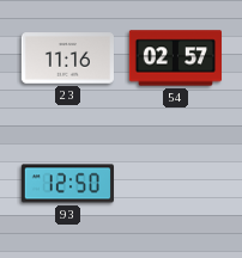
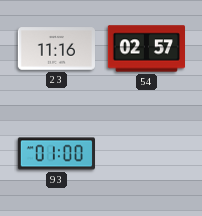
93: 12:50 -> 01:00
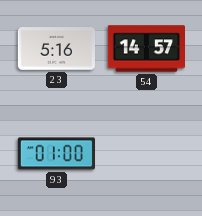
23: 11:16 -> 5:16
54: 02:57 -> 14:57
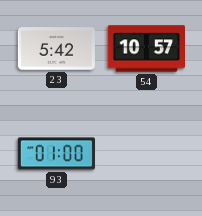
23: 5:16 -> 5:42
54: 14:57 -> 10:57
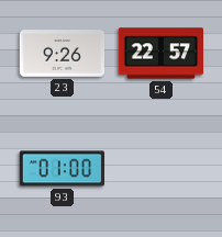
23: 5:42 -> 9:26
54: 10:57 -> 22:57
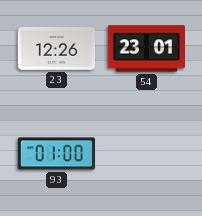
23: 9:26 -> 12:26
54: 22:57 -> 23:01
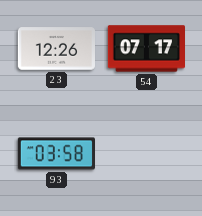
54: 23:01 -> 07:17
93: 01:00 -> 03:58
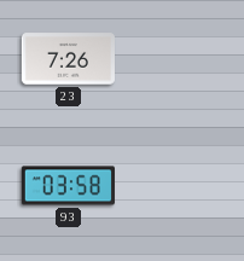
23: 12:26 -> 7:26
54: 07:17 -> none
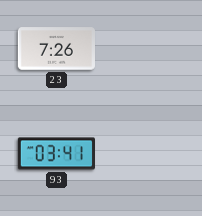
93: 03:58 -> 03:41
